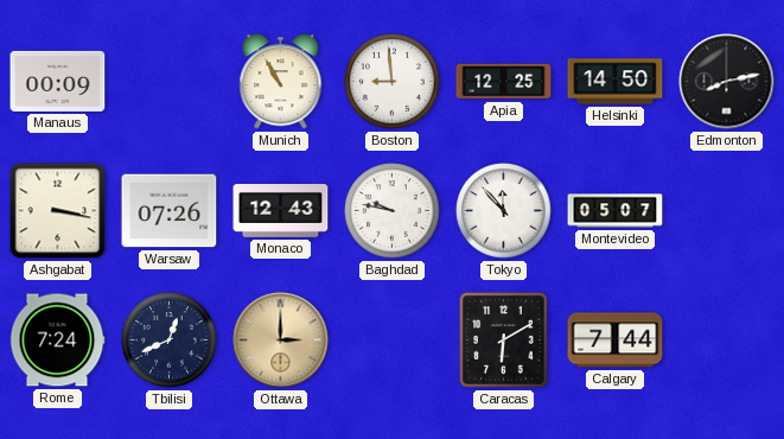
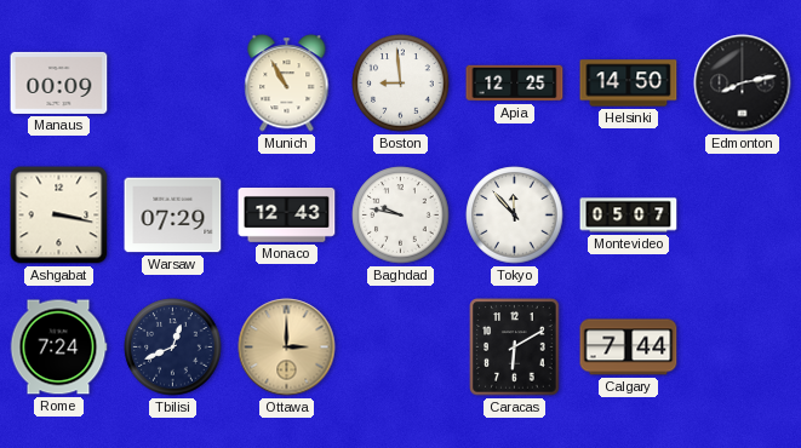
Warsaw: 07:26 -> 07:29
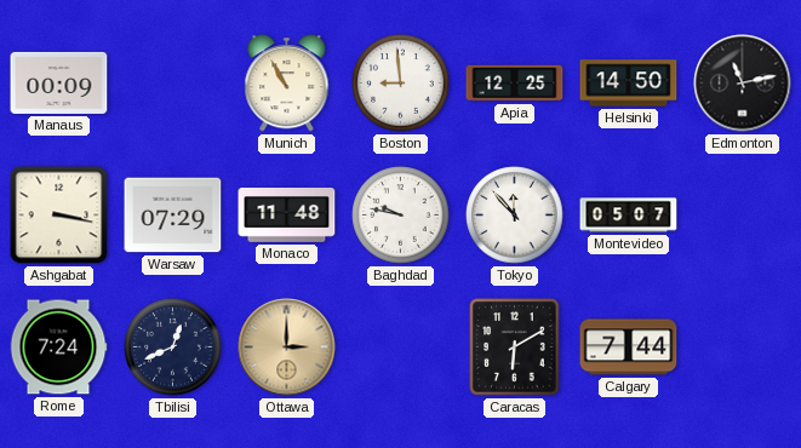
Edmonton: 8:13 -> 11:13
Monaco: 12:43 -> 11:48
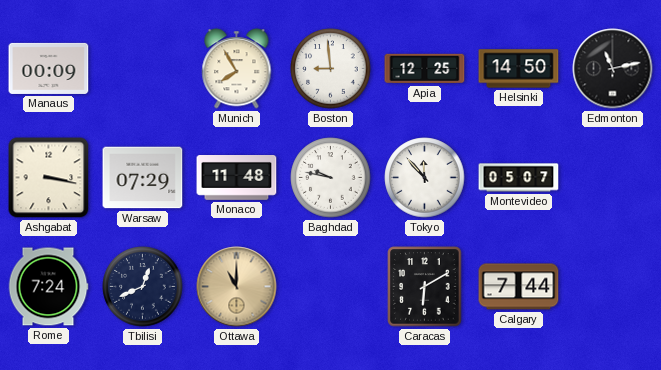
Munich: 10:55 -> 7:55
Ottawa: 3:00 -> 11:00
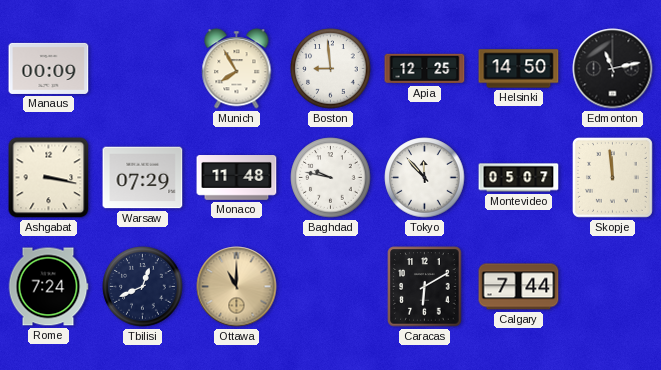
Skopje: none -> 11:59
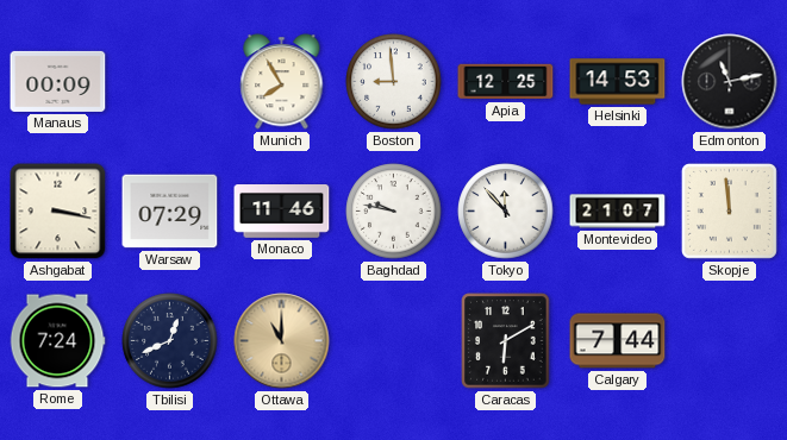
Helsinki: 14:50 -> 14:53
Monaco: 11:48 -> 11:46
Montevideo: 05:07 -> 21:07
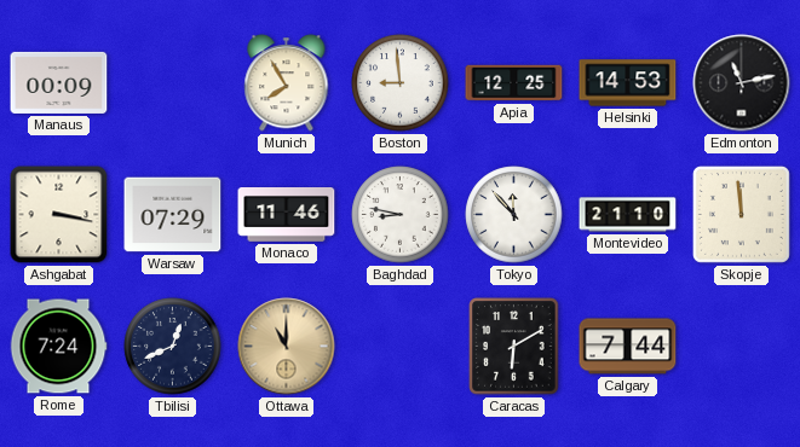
Baghdad: 9:47 -> 8:47
Montevideo: 21:07 -> 21:10
